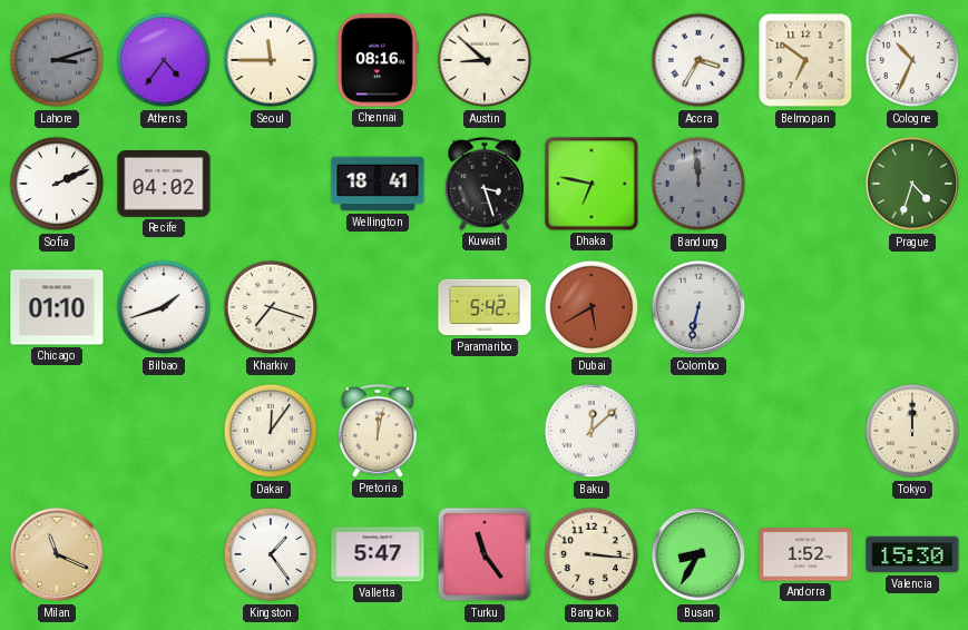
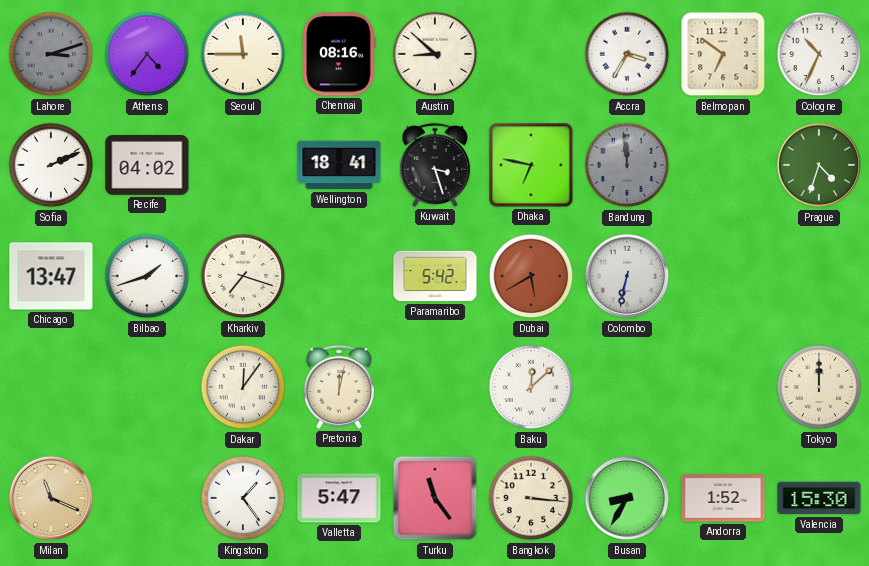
Chicago: 01:10 -> 13:47
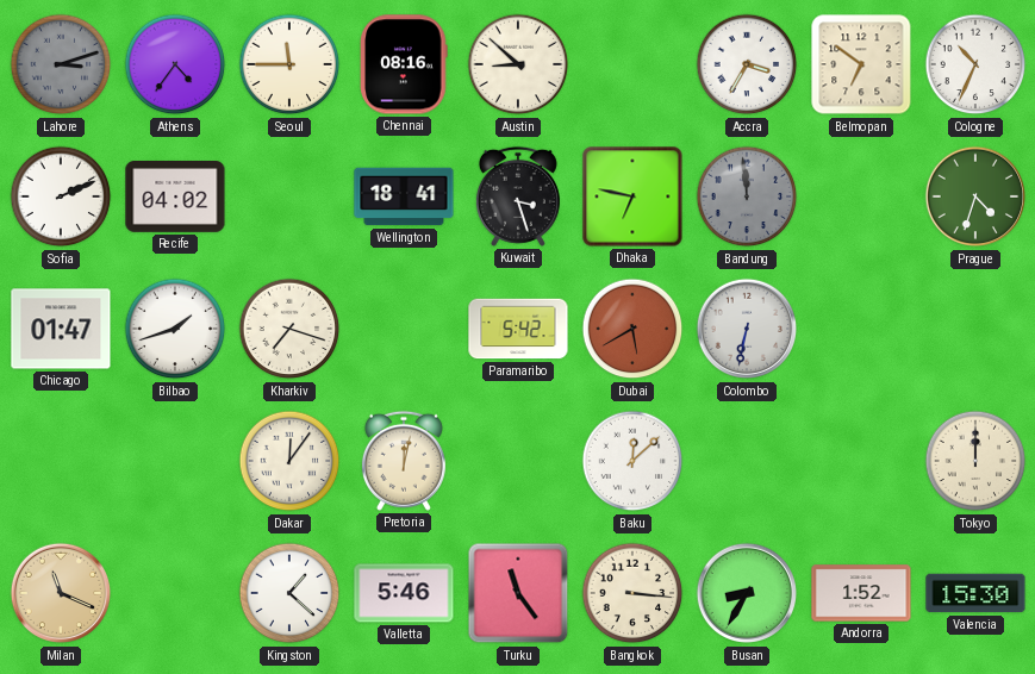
Chicago: 13:47 -> 01:47
Kingston: 1:24 -> 1:22
Valletta: 5:47 -> 5:46
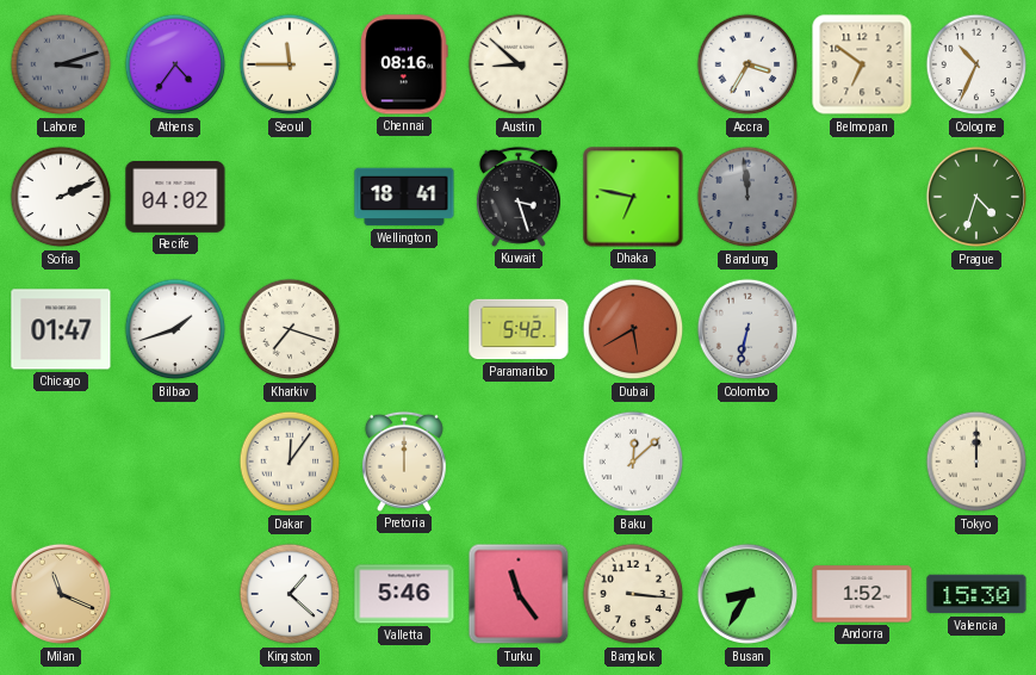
Pretoria: 12:02 -> 12:00
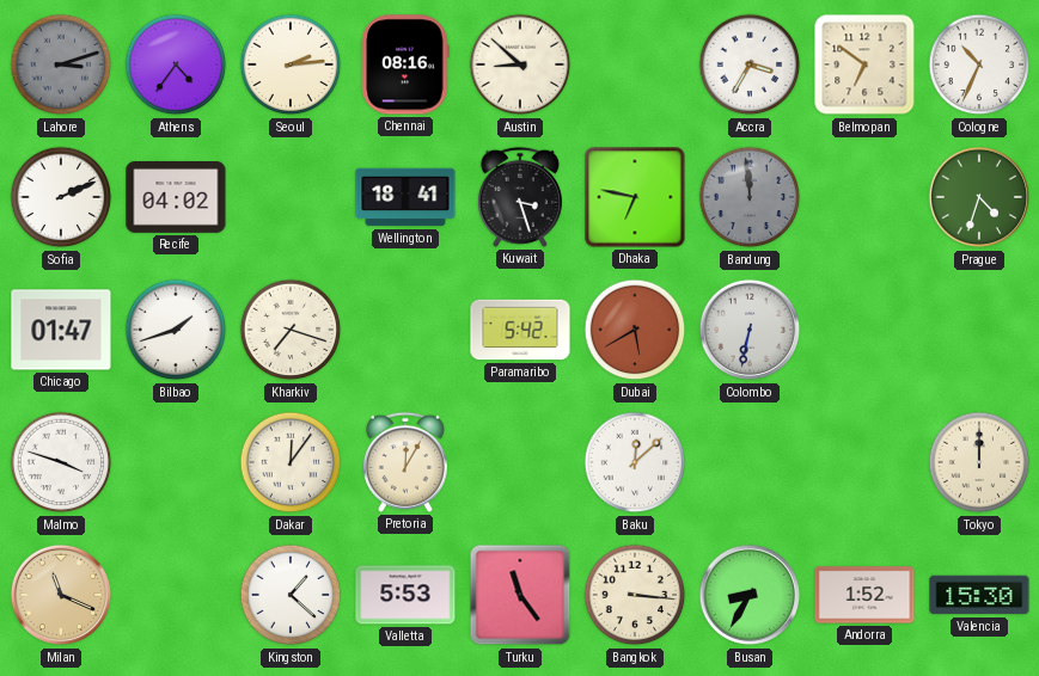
Seoul: 11:45 -> 2:14
Malmo: none -> 3:48
Pretoria: 12:00 -> 12:05
Valletta: 5:46 -> 5:53
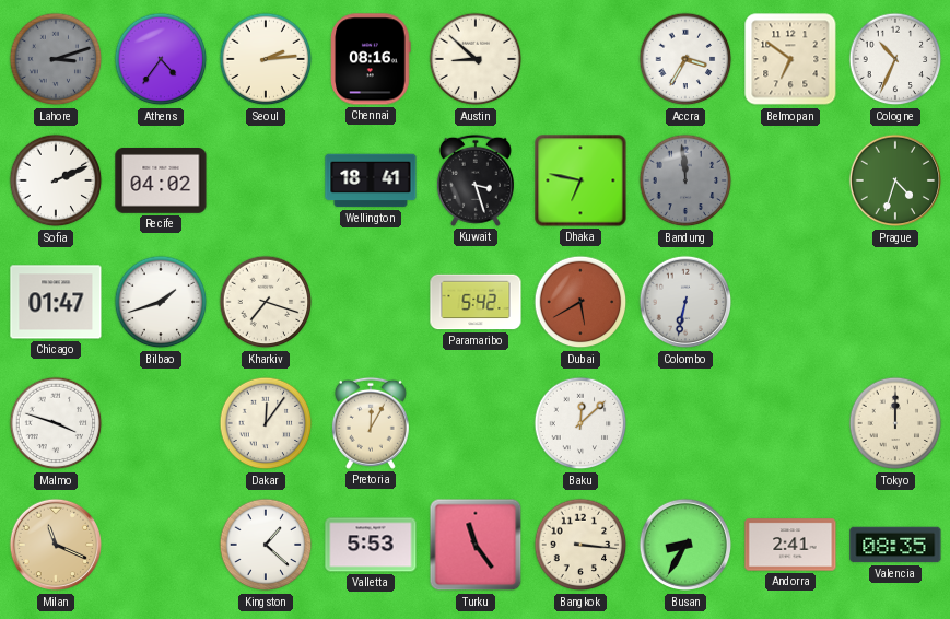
Andorra: 1:52 -> 2:41
Valencia: 15:30 -> 08:35
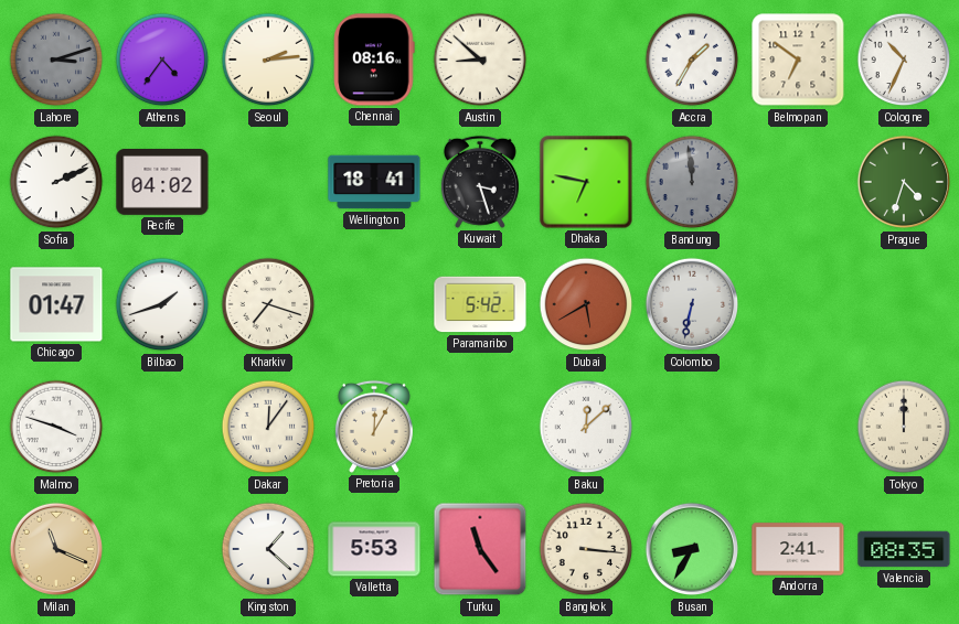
Accra: 3:35 -> 1:35
